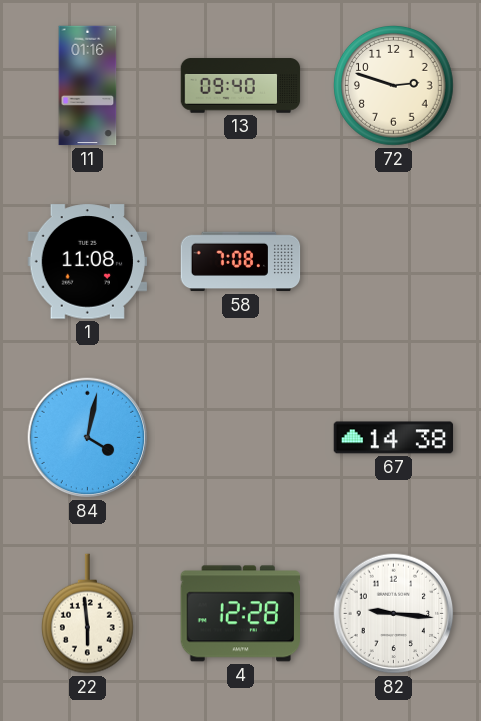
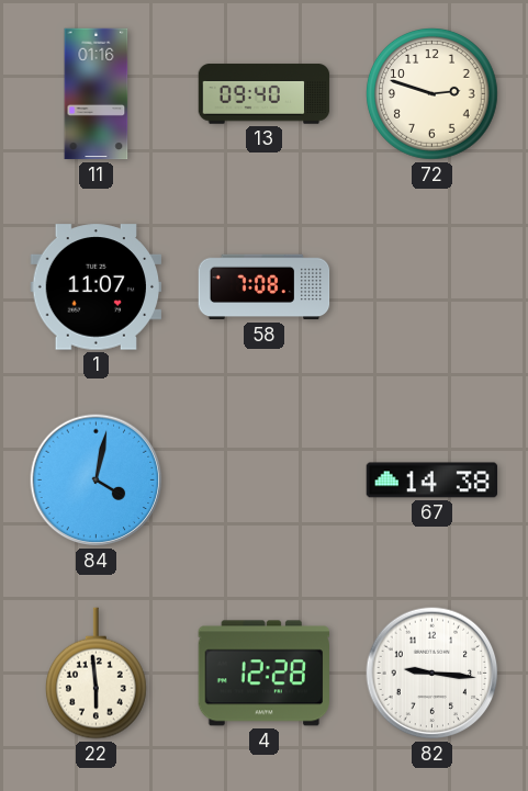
1: 11:08 -> 11:07
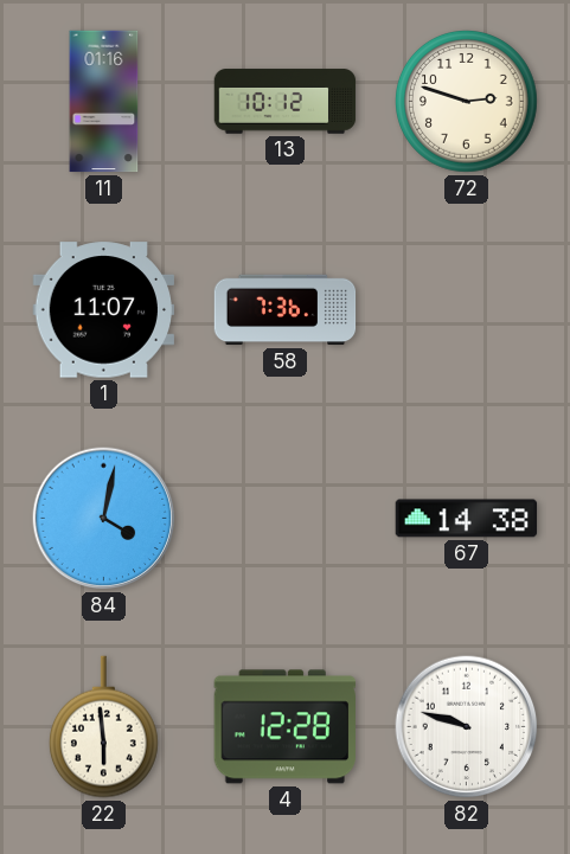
13: 09:40 -> 10:12
58: 7:08 -> 7:36
82: 9:16 -> 9:48
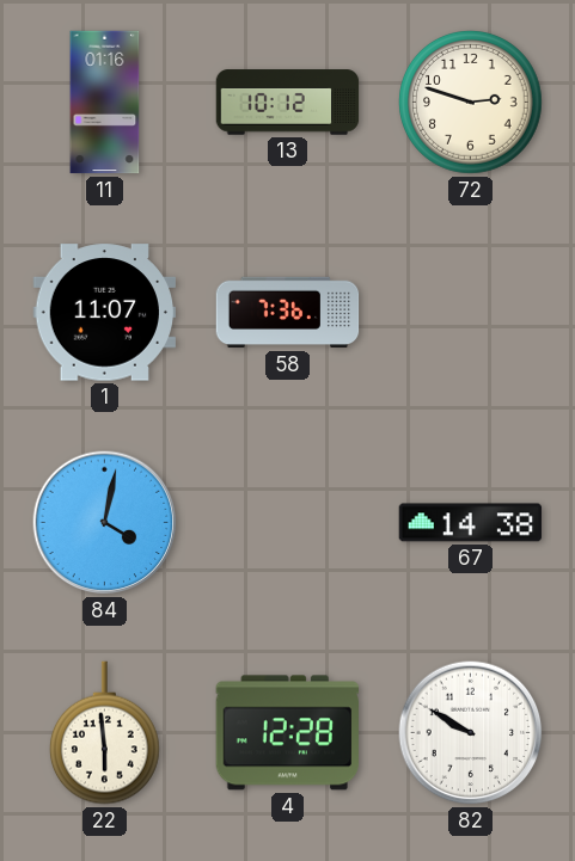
82: 9:48 -> 9:50
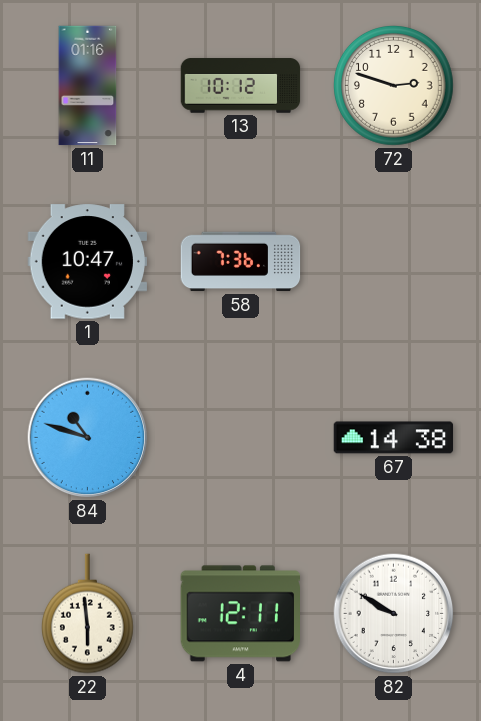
1: 11:07 -> 10:47
84: 4:02 -> 10:48
4: 12:28 -> 12:11
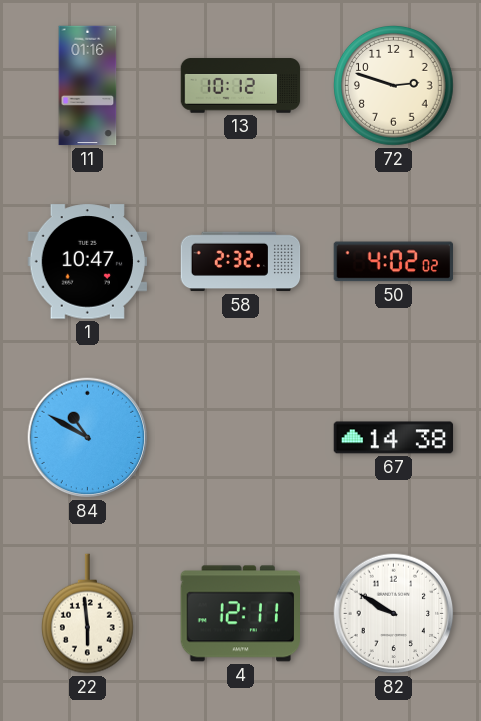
58: 7:36 -> 2:32
50: none -> 4:02
84: 10:48 -> 10:50
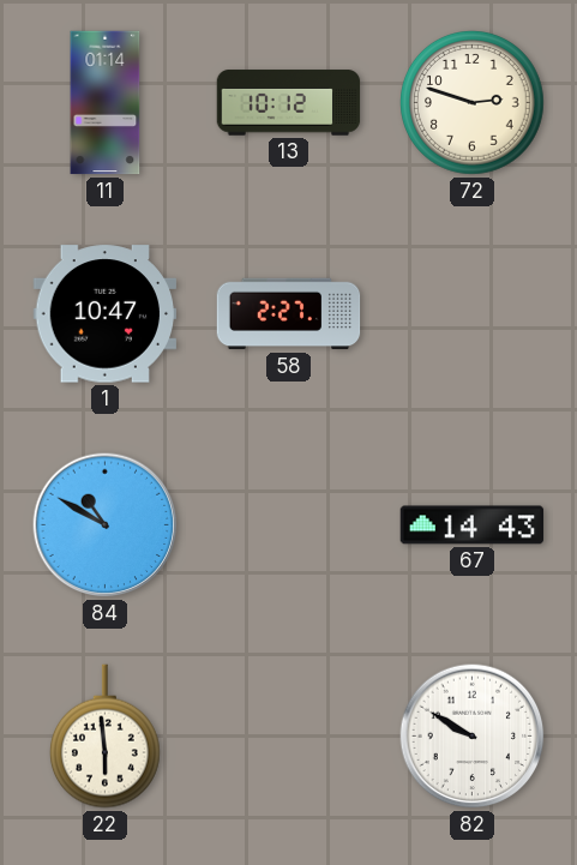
11: 01:16 -> 01:14
58: 2:32 -> 2:27
50: 4:02 -> none
67: 14:38 -> 14:43
4: 12:11 -> none
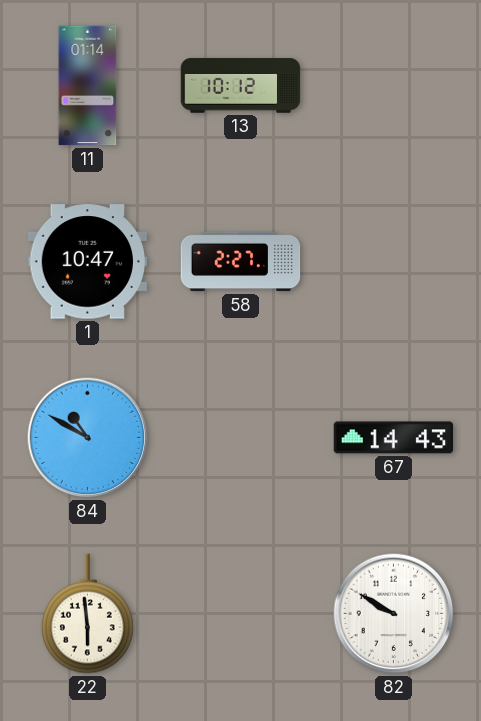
72: 2:48 -> none
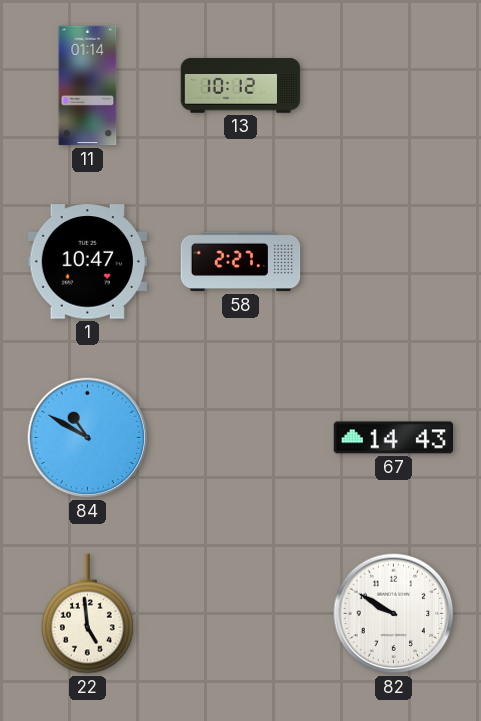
22: 5:59 -> 4:59
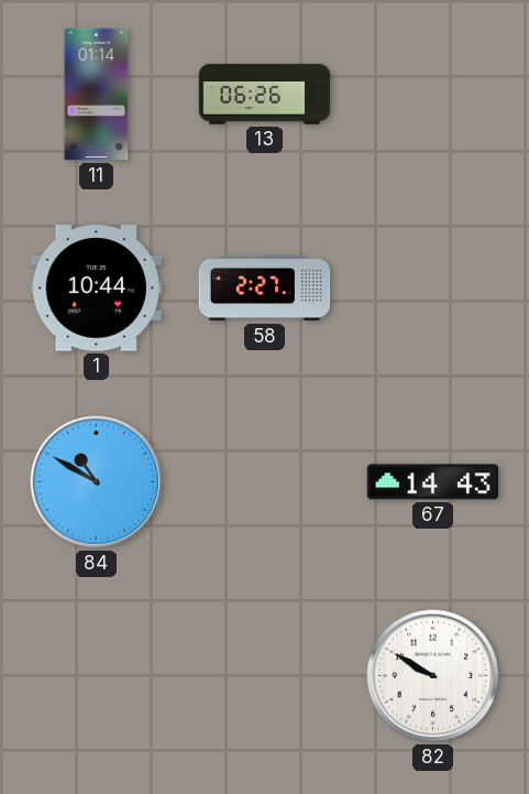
13: 10:12 -> 06:26
1: 10:47 -> 10:44
22: 4:59 -> none
